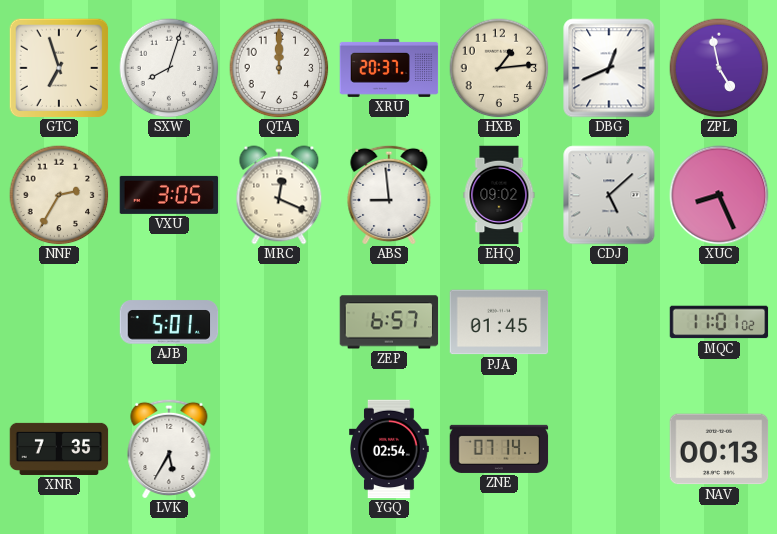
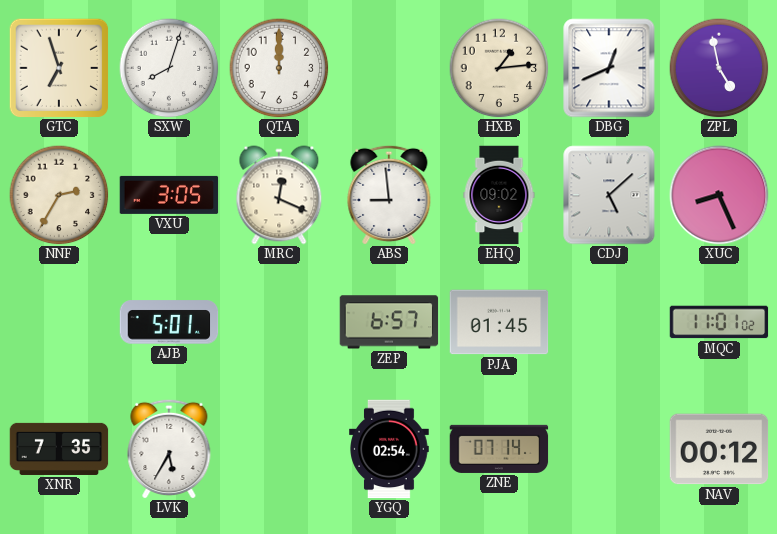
XRU: 20:37 -> none
NAV: 00:13 -> 00:12
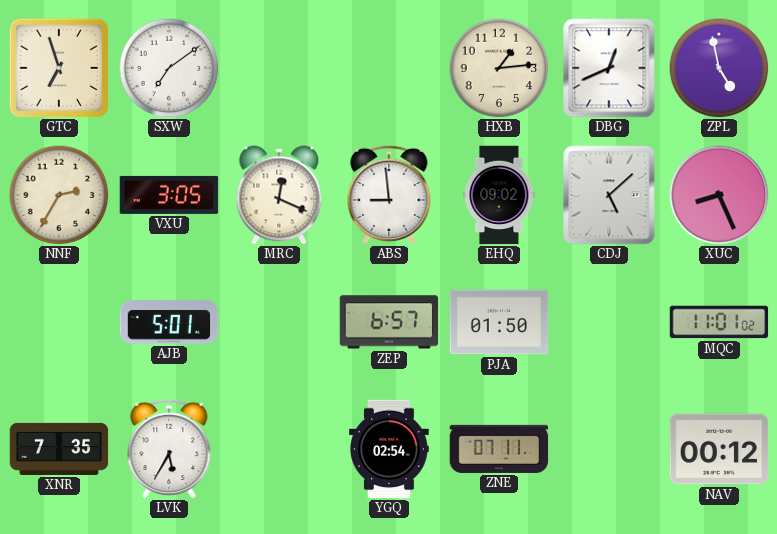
SXW: 8:03 -> 7:09
QTA: 12:00 -> none
PJA: 01:45 -> 01:50
ZNE: 07:14 -> 07:11
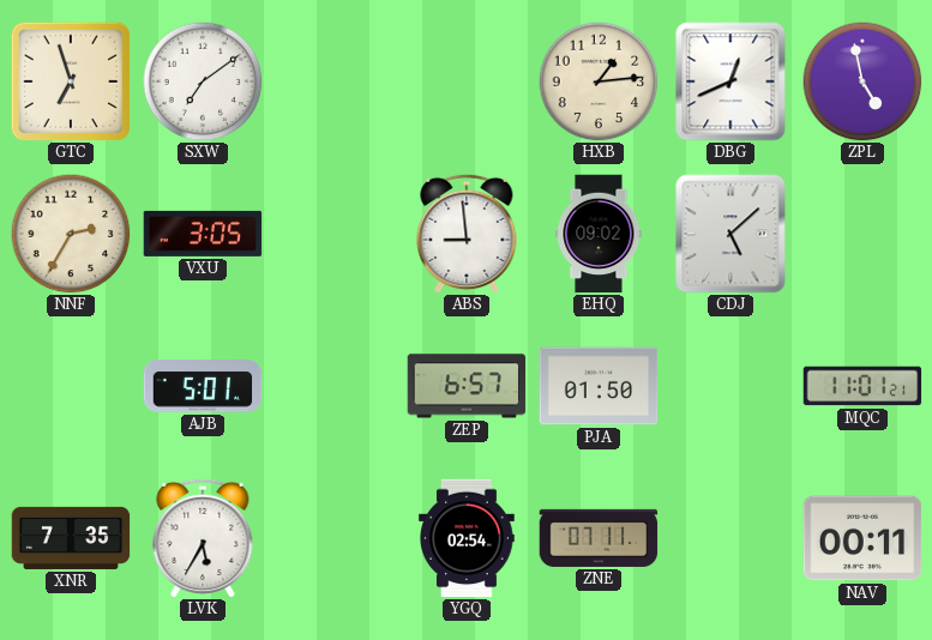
MRC: 12:19 -> none
XUC: 8:26 -> none
MQC: 11:01:02 -> 11:01:21
NAV: 00:12 -> 00:11
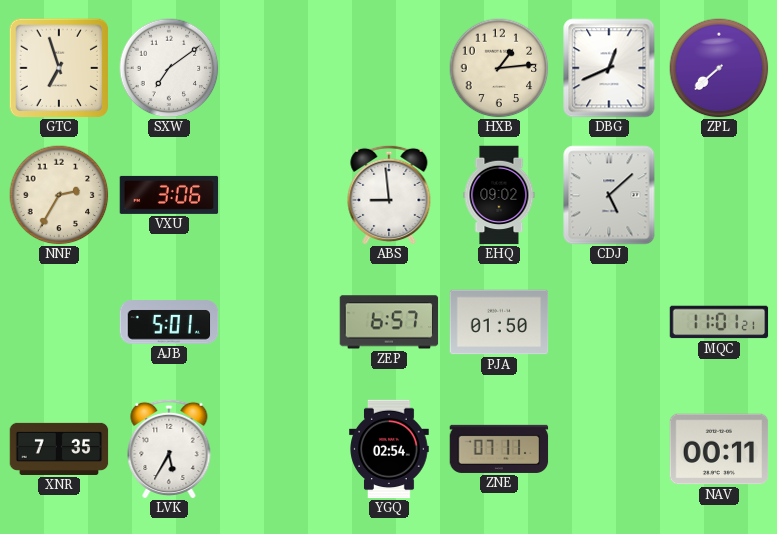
ZPL: 4:58 -> 7:38
VXU: 3:05 -> 3:06
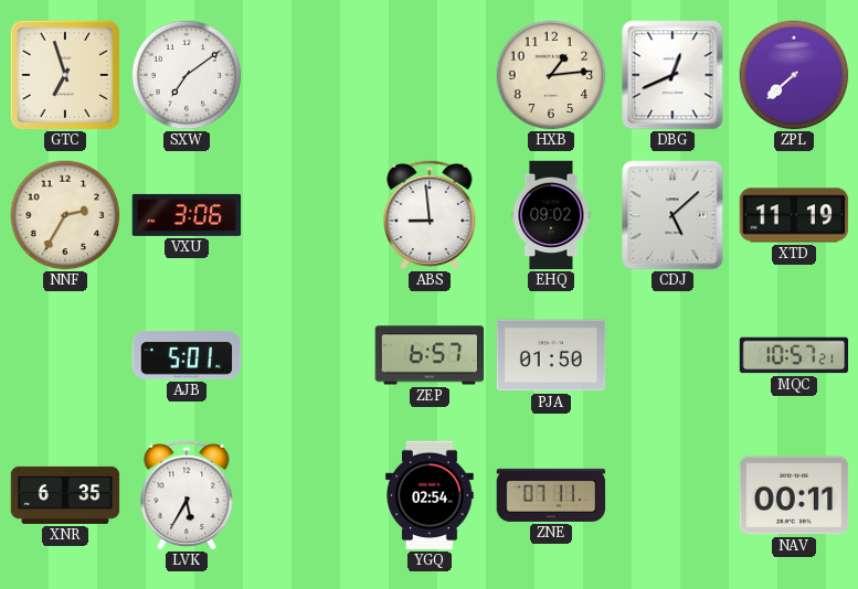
XTD: none -> 11:19
MQC: 11:01 -> 10:57
XNR: 7:35 -> 6:35
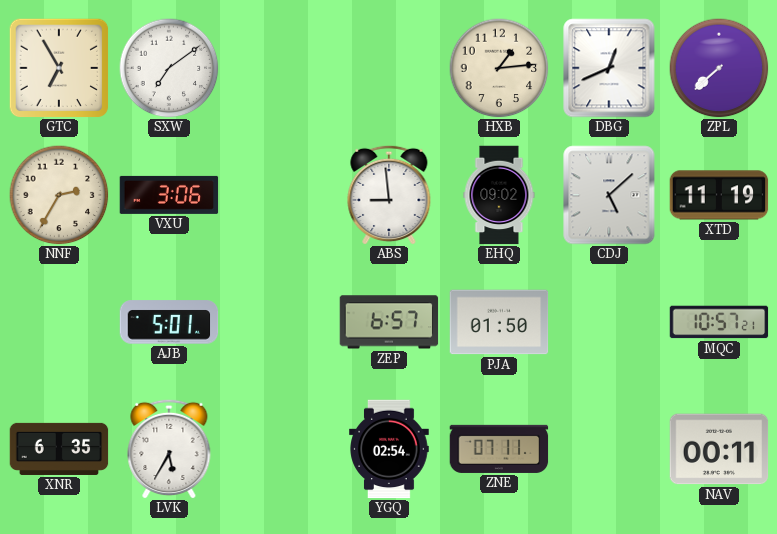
GTC: 6:57 -> 6:55
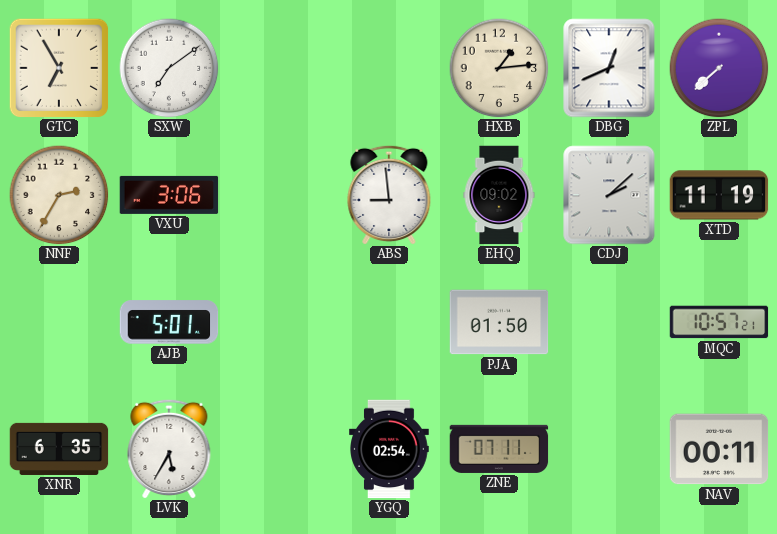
CDJ: 5:08 -> 2:08
ZEP: 6:57 -> none
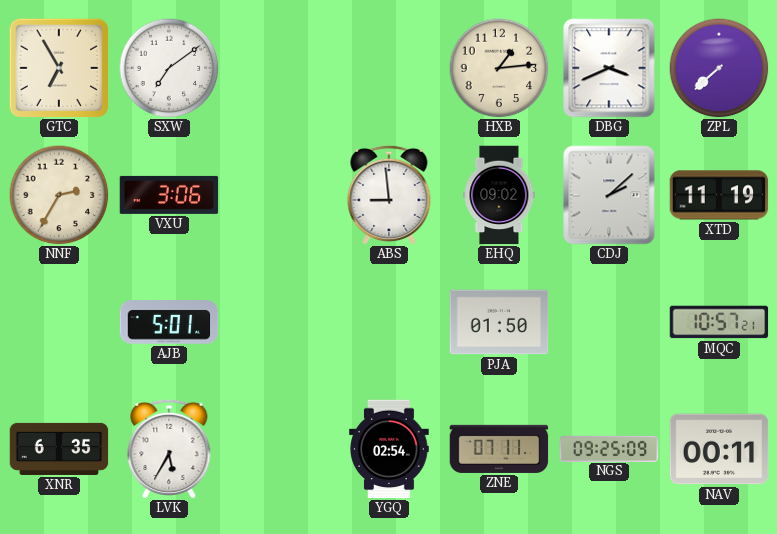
DBG: 12:41 -> 3:41
NGS: none -> 09:25
